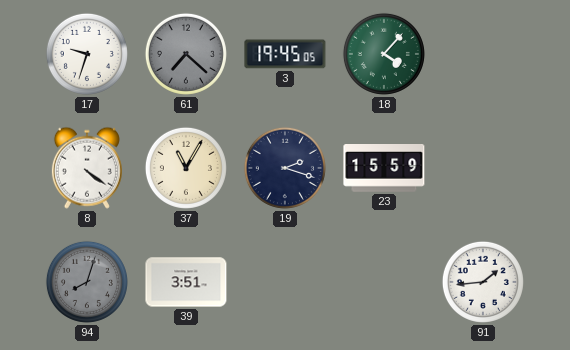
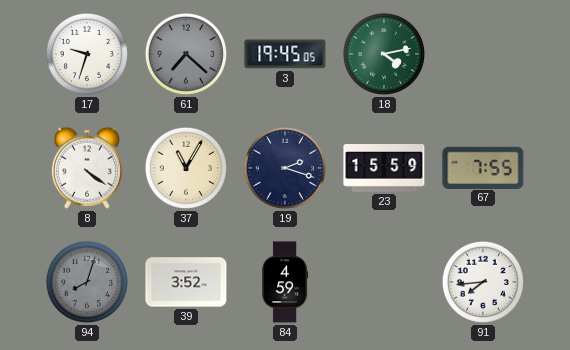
18: 4:07 -> 4:13
67: none -> 7:55
39: 3:51 -> 3:52
84: none -> 4:59
91: 1:44 -> 7:44
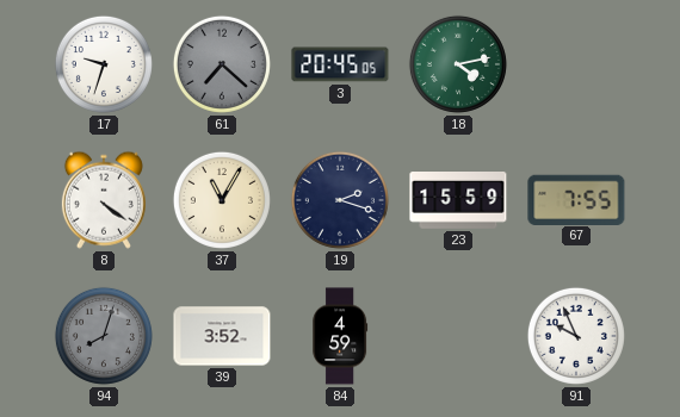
3: 19:45 -> 20:45
91: 7:44 -> 9:56
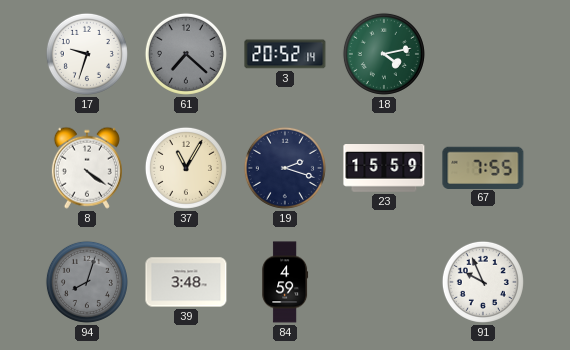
3: 20:45 -> 20:52
39: 3:52 -> 3:48
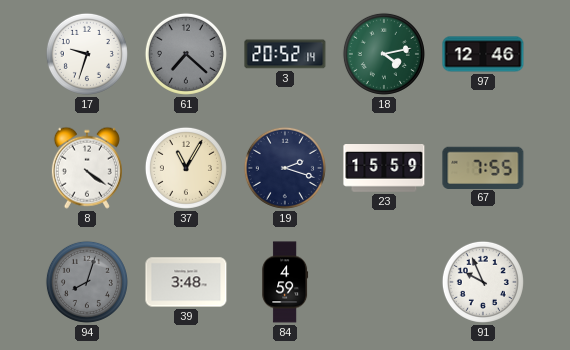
97: none -> 12:46
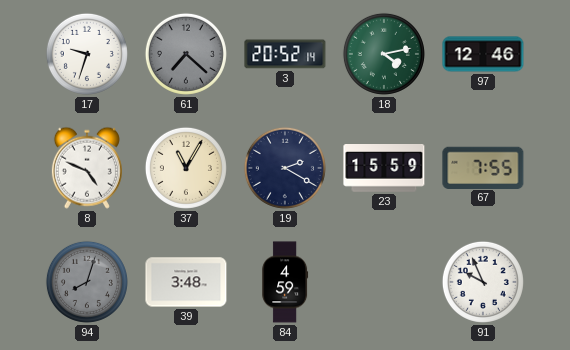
8: 4:21 -> 4:49
19: 2:18 -> 2:20
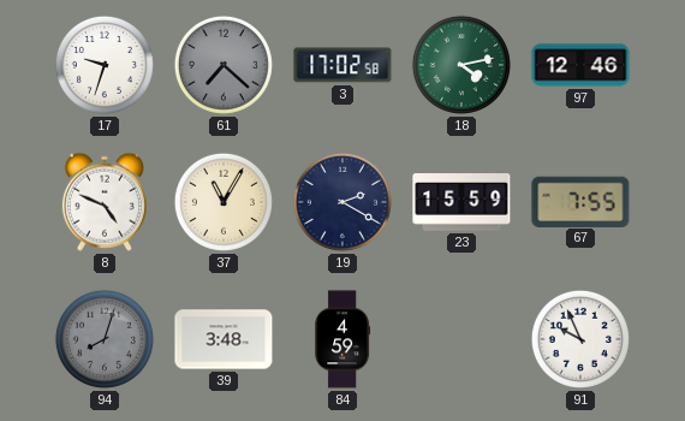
3: 20:52 -> 17:02
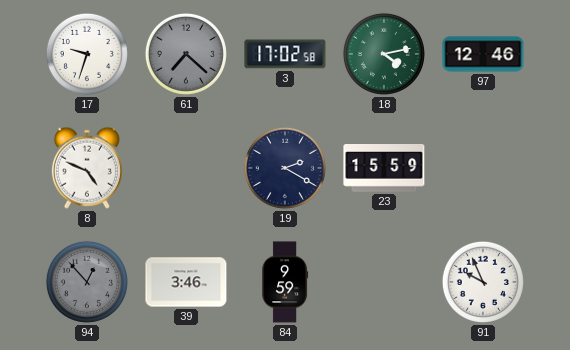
37: 11:05 -> none
67: 7:55 -> none
94: 8:03 -> 12:53
39: 3:48 -> 3:46
84: 4:59 -> 9:59
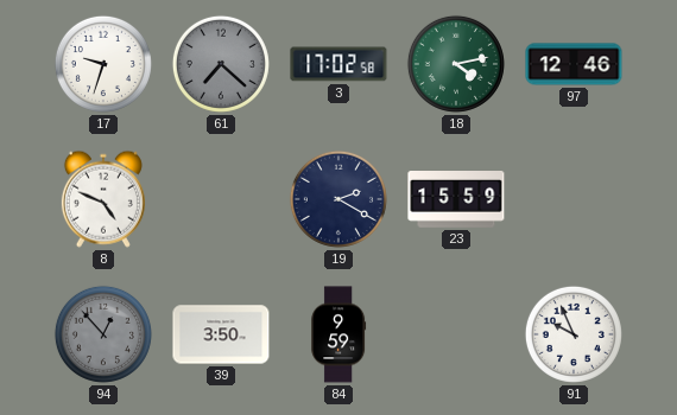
39: 3:46 -> 3:50
